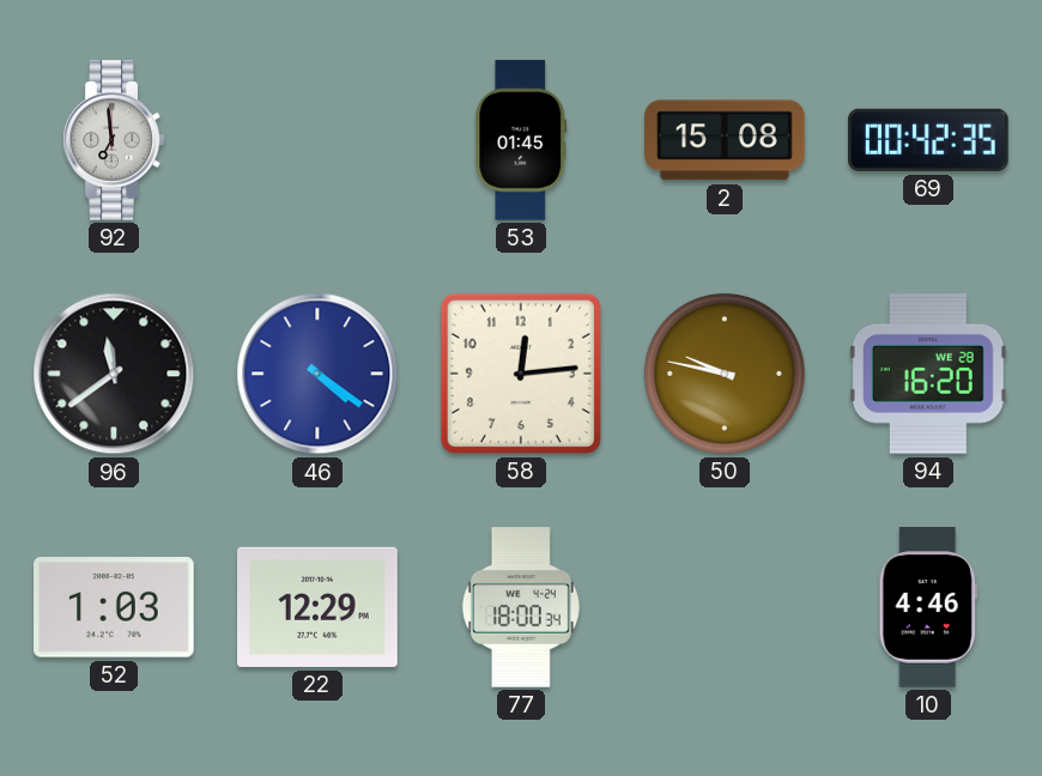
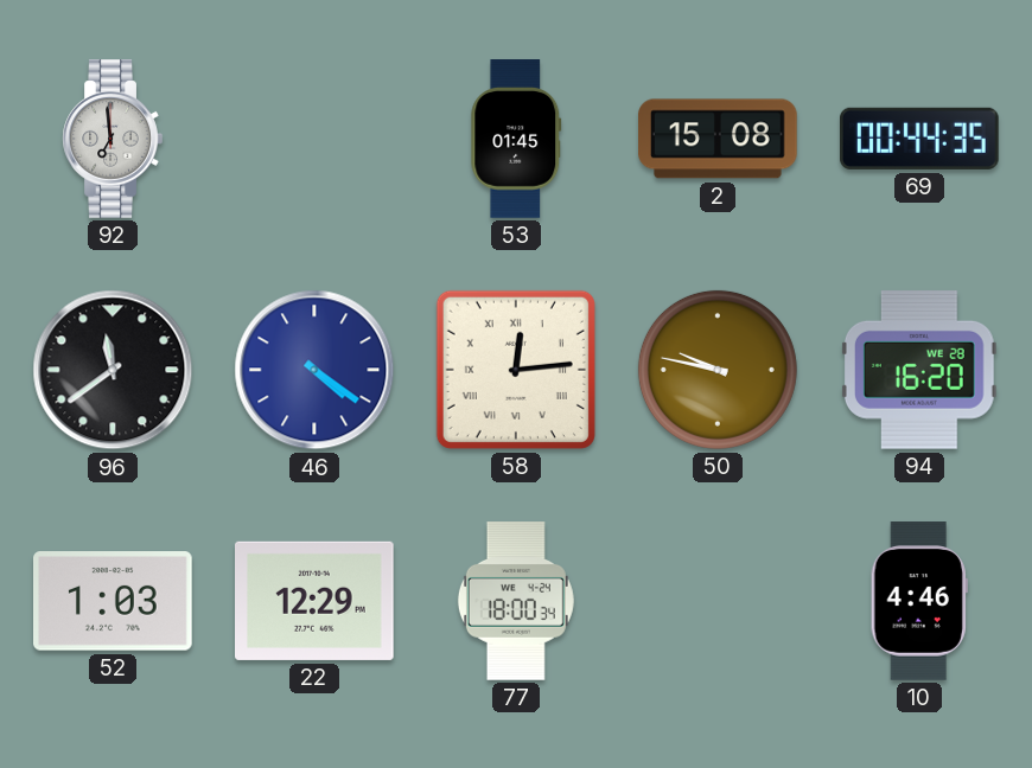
69: 00:42 -> 00:44
58 numerals: Arabic -> Roman
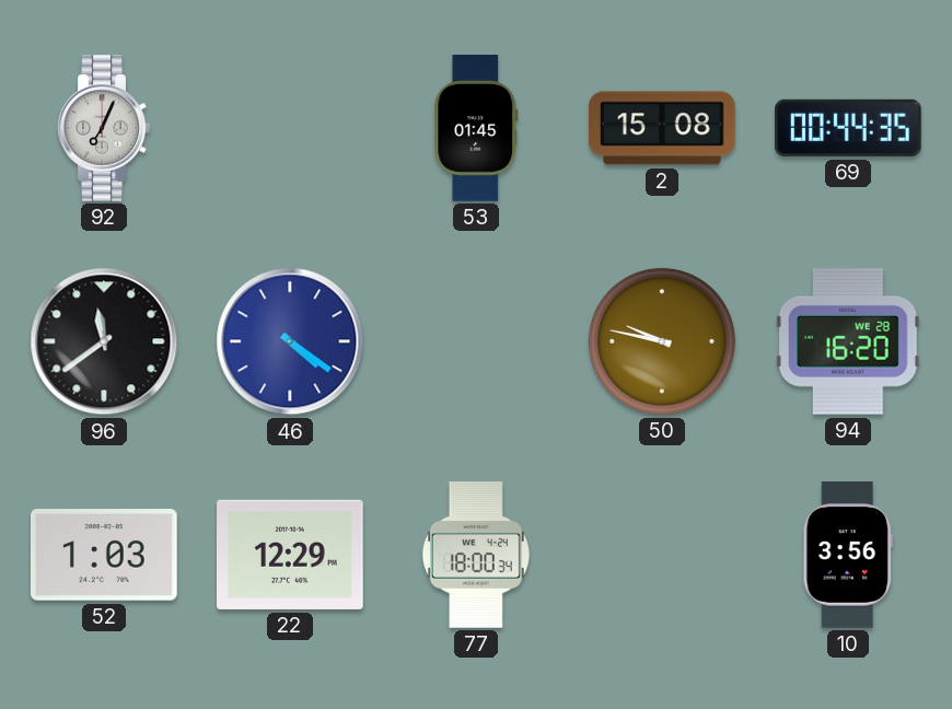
92: 6:59 -> 7:04
58: 12:14 -> none
10: 4:46 -> 3:56
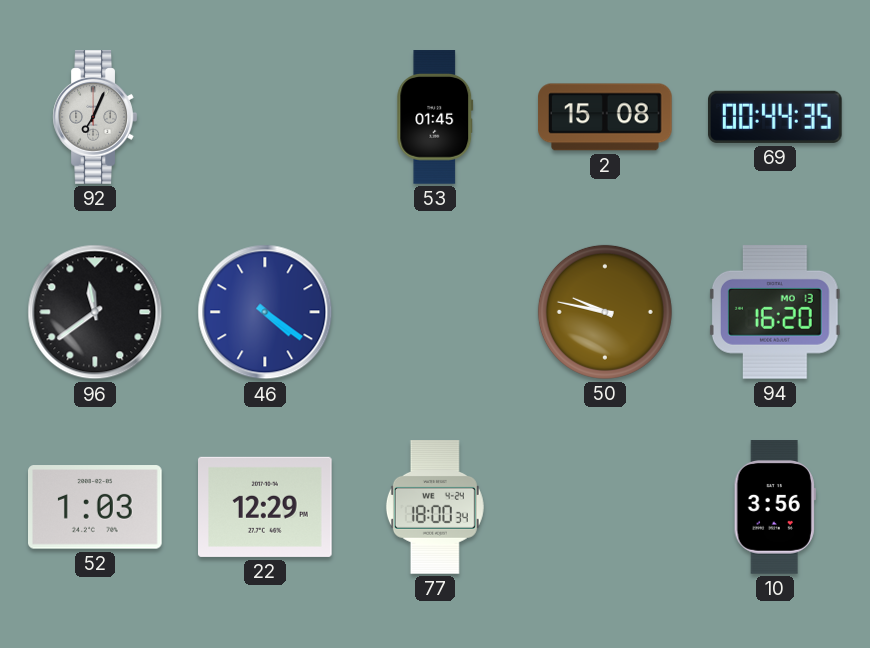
94 date: WE 28 -> MO 13
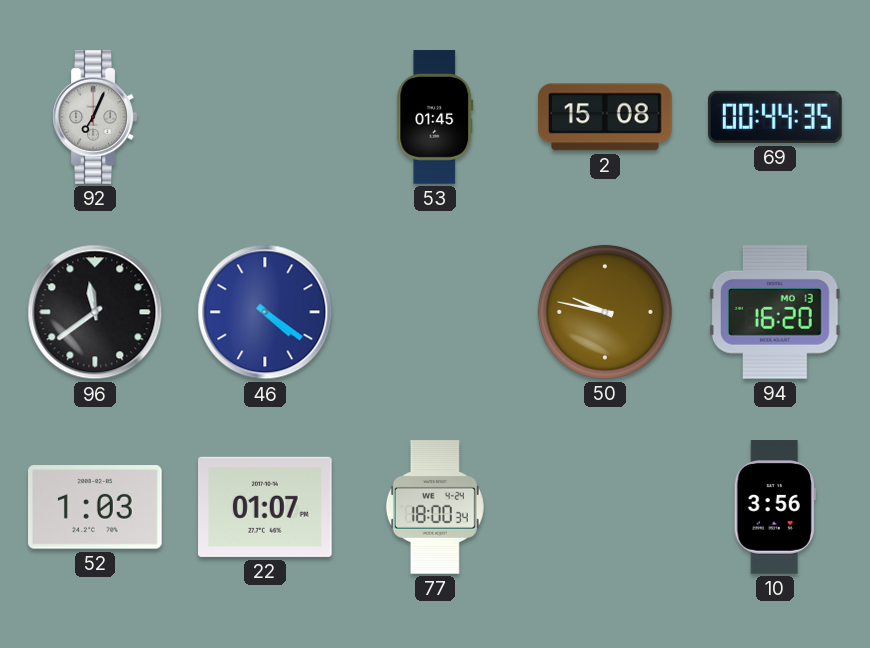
22: 12:29 -> 01:07
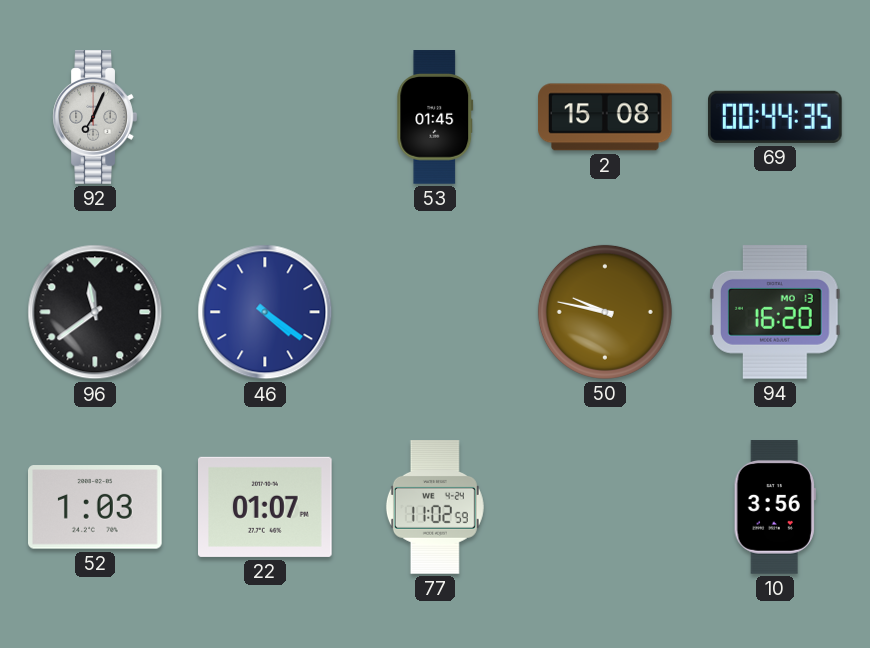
77: 18:00 -> 11:02
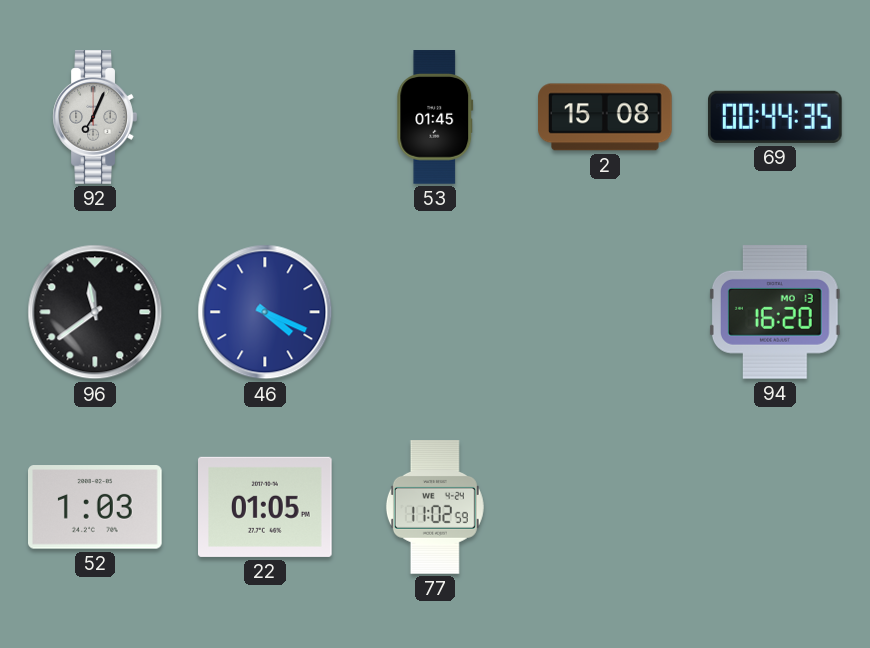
46: 4:21 -> 4:19
50: 9:47 -> none
22: 01:07 -> 01:05
10: 3:56 -> none
